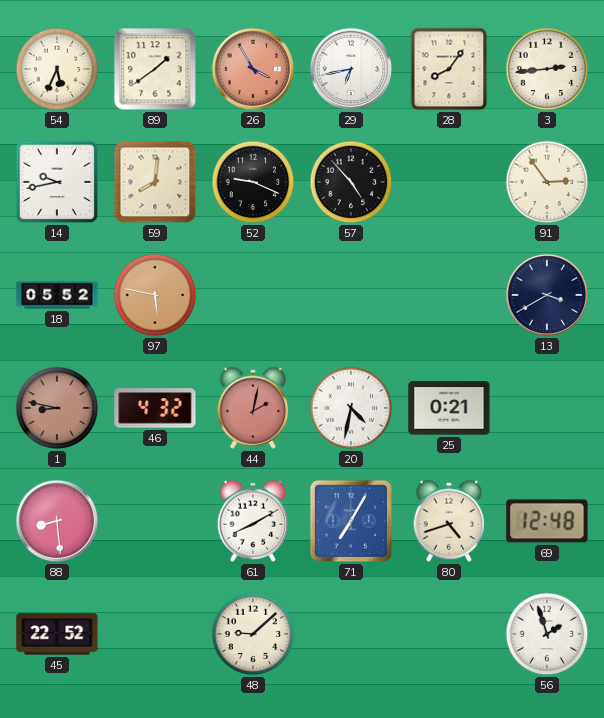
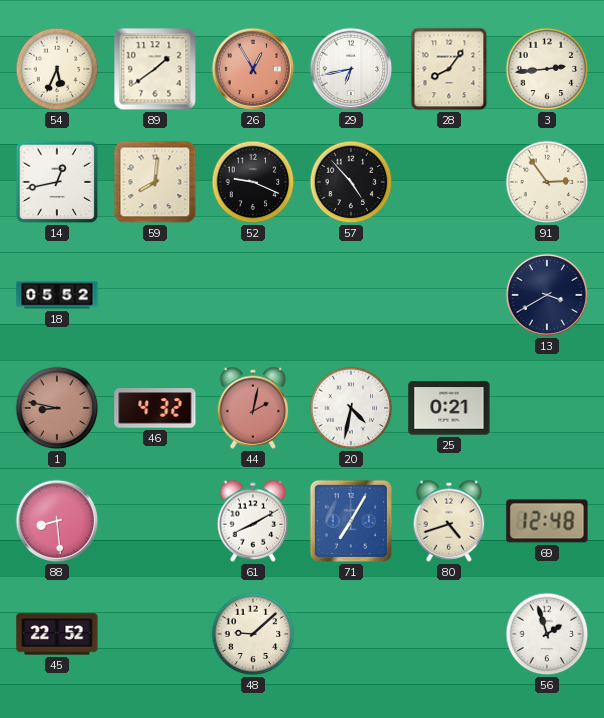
26: 3:55 -> 12:55
14: 9:43 -> 12:43
97: 5:47 -> none
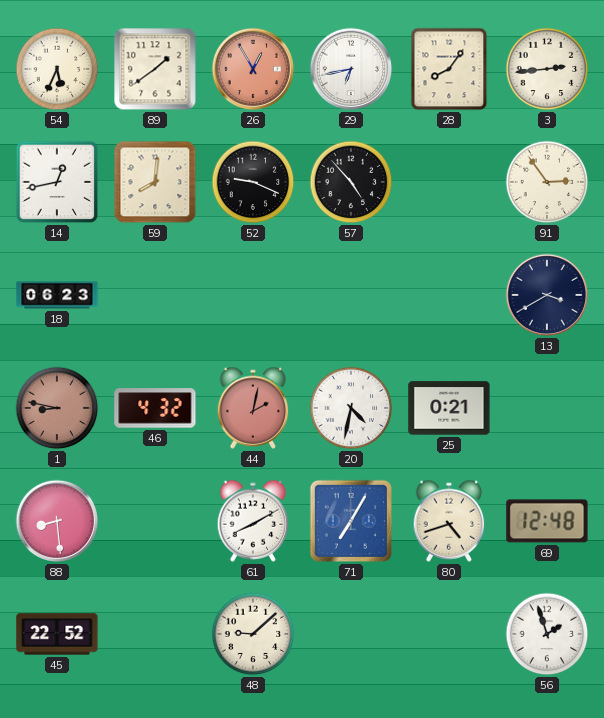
18: 05:52 -> 06:23
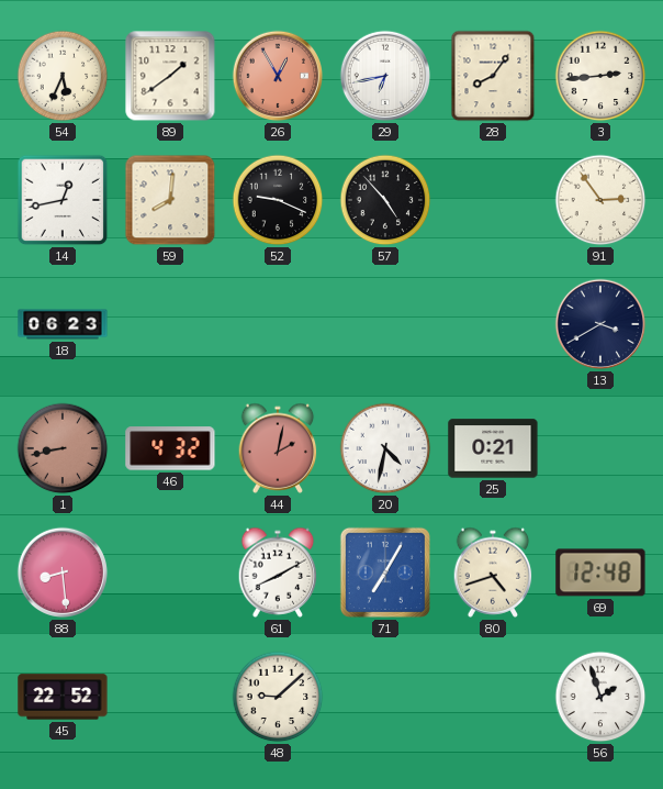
1: 8:47 -> 8:43
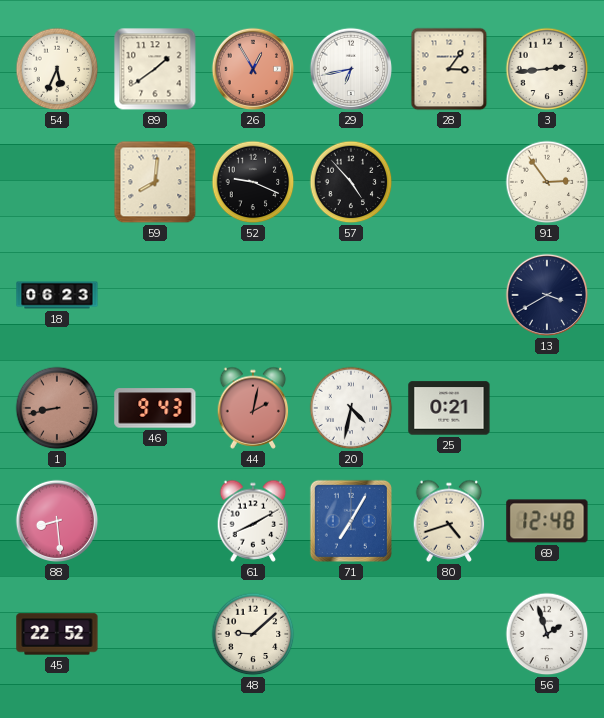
28: 8:06 -> 3:06
14: 12:43 -> none
46: 4:32 -> 9:43
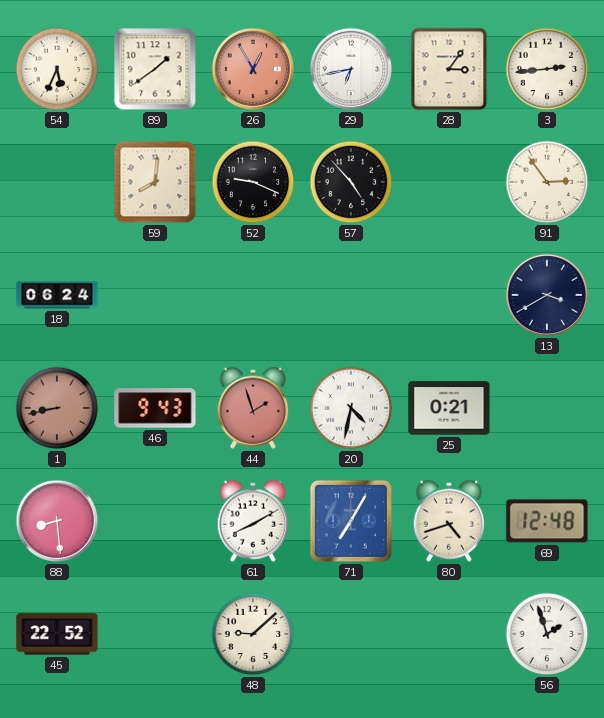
18: 06:23 -> 06:24
44: 2:02 -> 1:57
